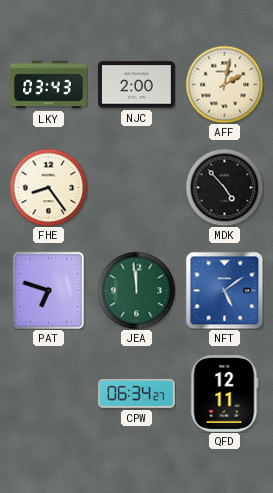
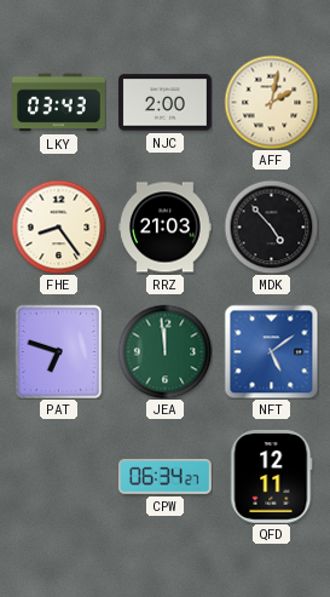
RRZ: none -> 21:03
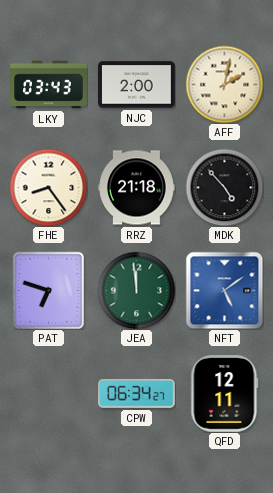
RRZ: 21:03 -> 21:18
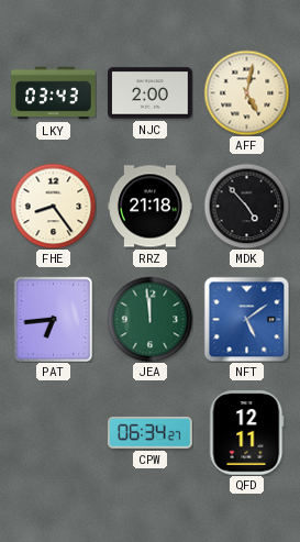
AFF: 2:02 -> 5:02
PAT: 6:48 -> 6:44
